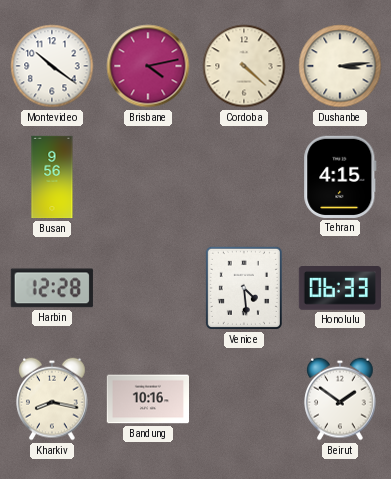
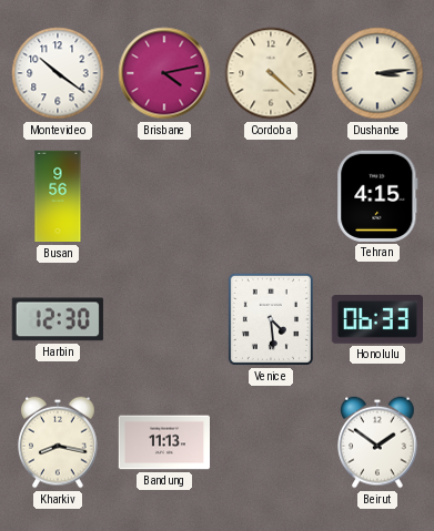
Harbin: 12:28 -> 12:30
Bandung: 10:16 -> 11:13
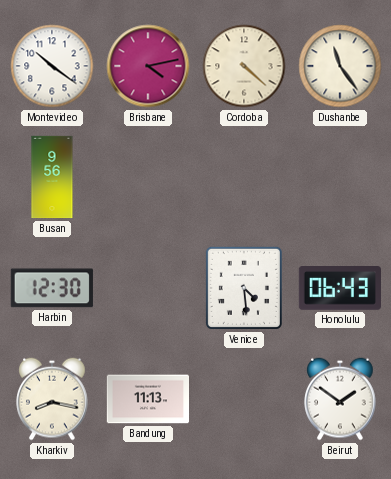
Dushanbe: 3:14 -> 11:24
Tehran: 4:15 -> none
Honolulu: 06:33 -> 06:43
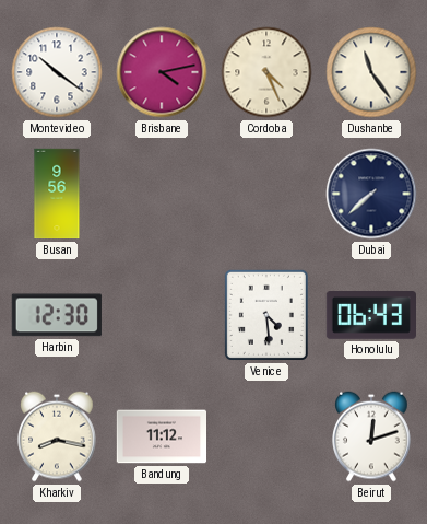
Cordoba: 4:22 -> 4:26
Dubai: none -> 7:38
Bandung: 11:13 -> 11:12
Beirut: 1:51 -> 12:12
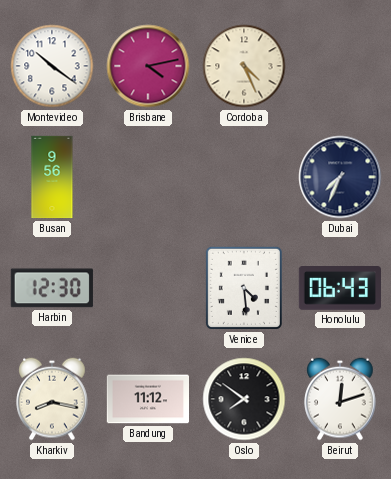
Dushanbe: 11:24 -> none
Dubai: 7:38 -> 7:34
Oslo: none -> 7:51
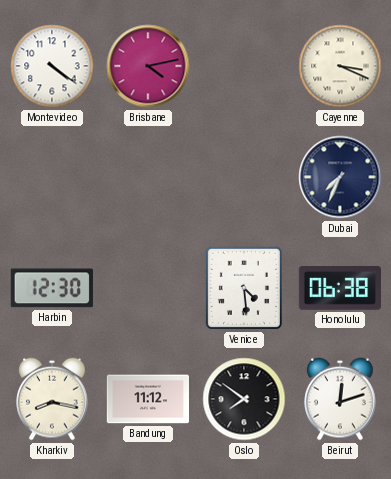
Montevideo: 10:21 -> 4:21
Cordoba: 4:26 -> none
Cayenne: none -> 3:19
Busan: 9:56 -> none
Honolulu: 06:43 -> 06:38
